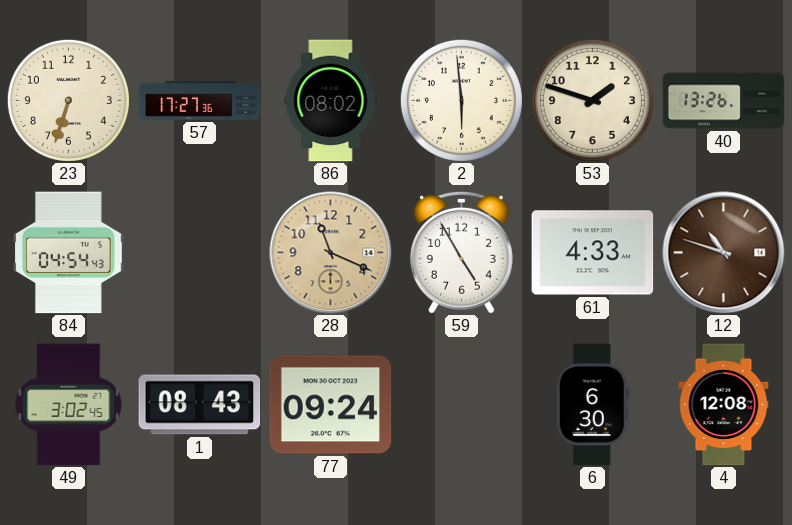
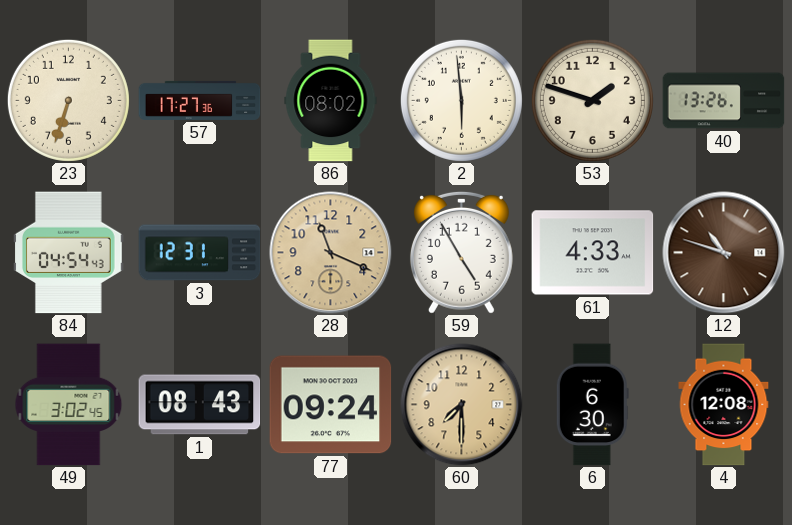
3: none -> 12:31
60: none -> 7:30
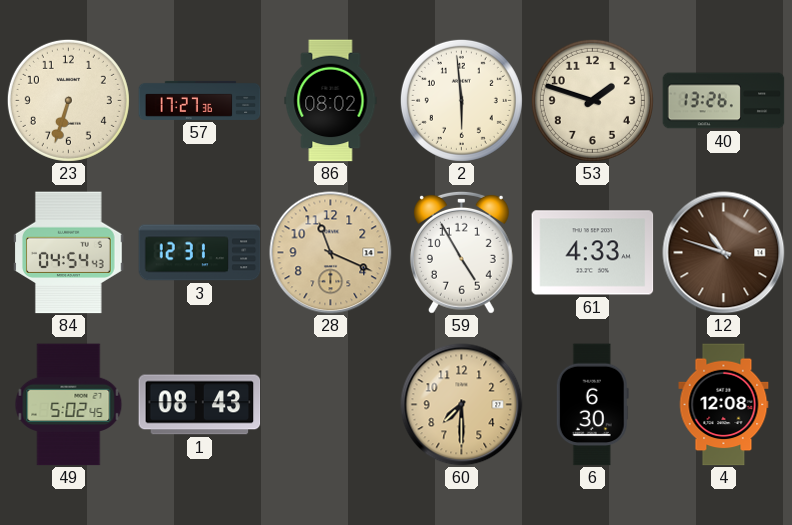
49: 3:02 -> 5:02
77: 09:24 -> none
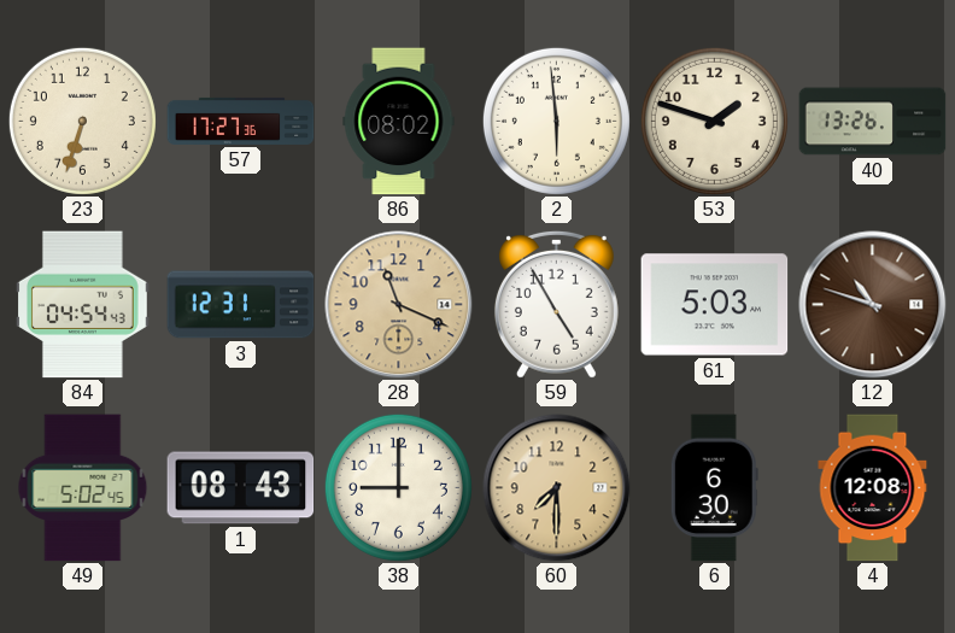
61: 4:33 -> 5:03
38: none -> 9:00
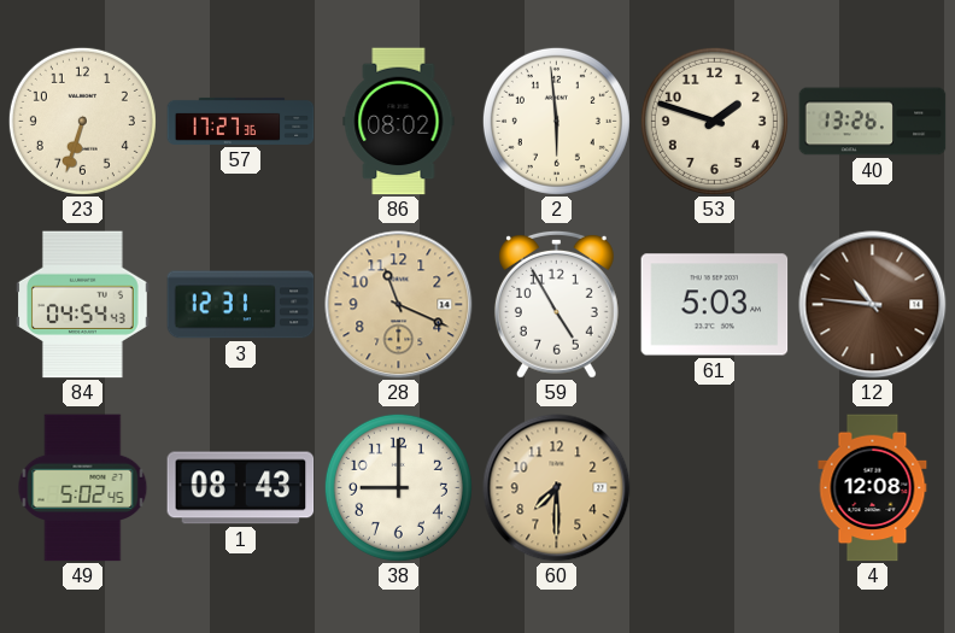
12: 10:48 -> 10:46
6: 6:30 -> none
